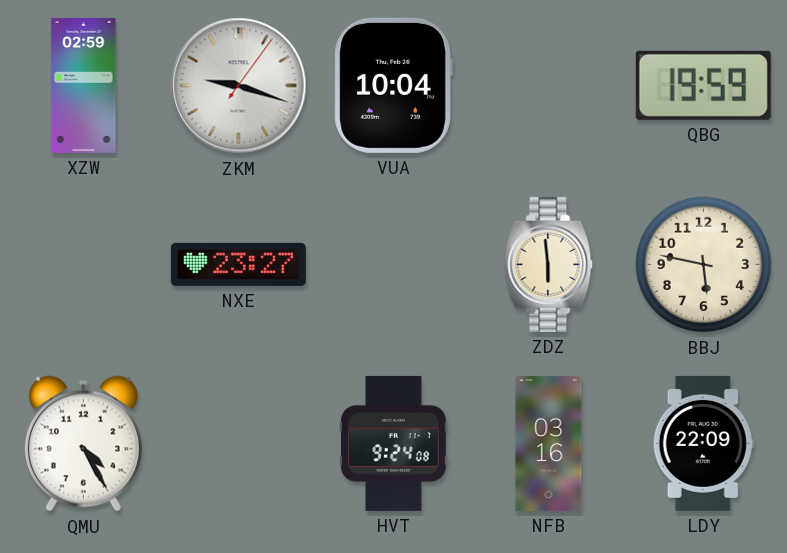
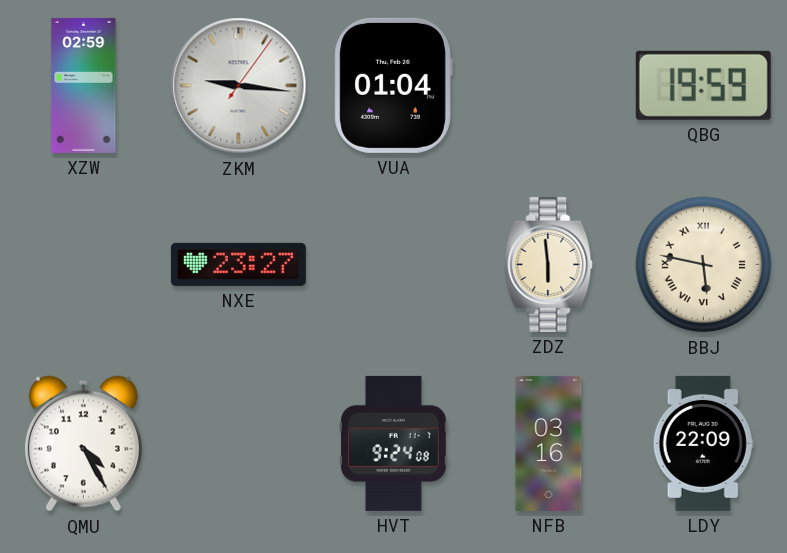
ZKM: 9:18 -> 9:16
VUA: 10:04 -> 01:04
BBJ numerals: Arabic -> Roman
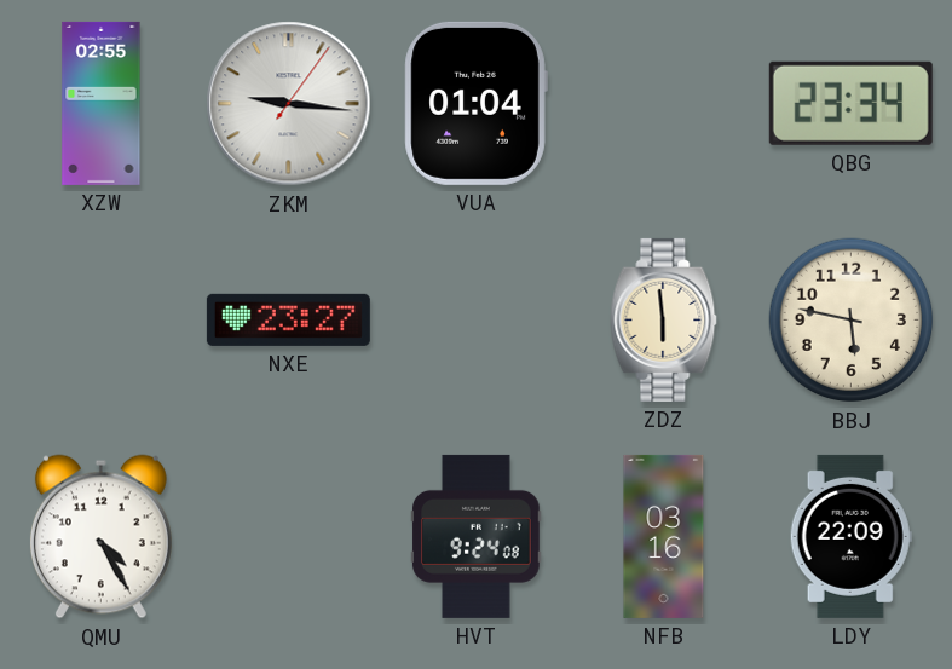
XZW: 02:59 -> 02:55
QBG: 19:59 -> 23:34
BBJ numerals: Roman -> Arabic
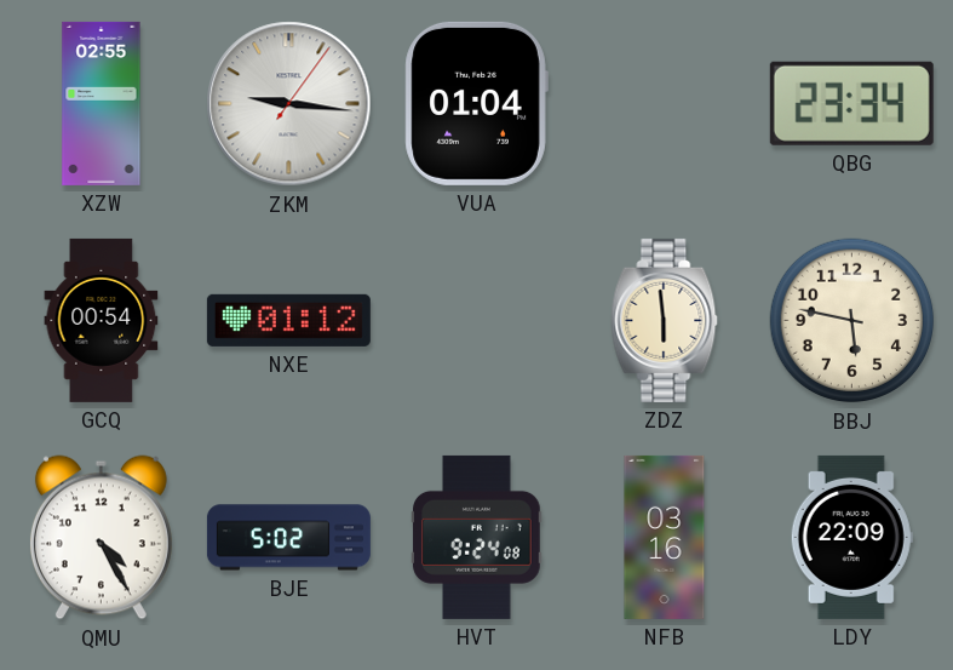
GCQ: none -> 00:54
NXE: 23:27 -> 01:12
BJE: none -> 5:02
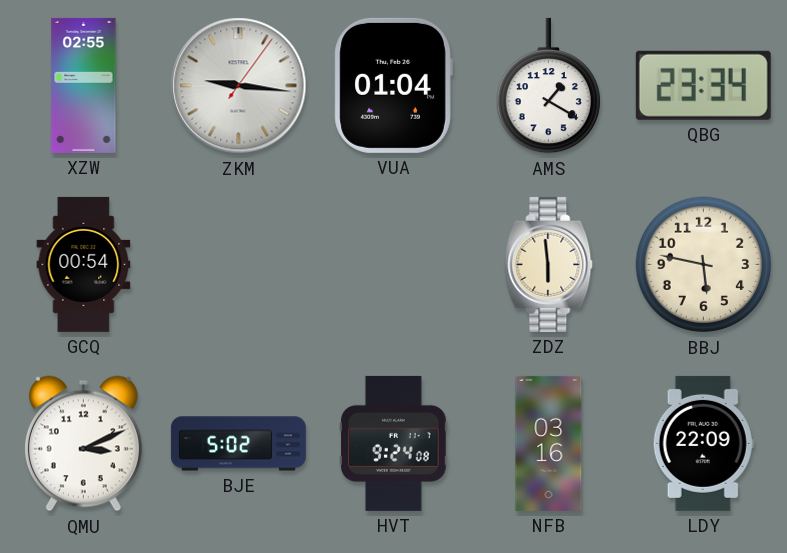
AMS: none -> 1:20
NXE: 01:12 -> none
QMU: 4:25 -> 3:11
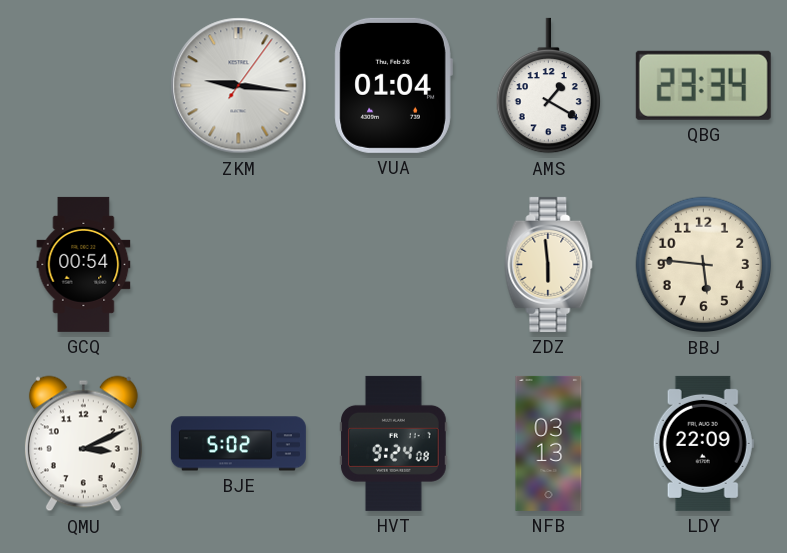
XZW: 02:55 -> none
BBJ: 5:47 -> 5:46
NFB: 03:16 -> 03:13
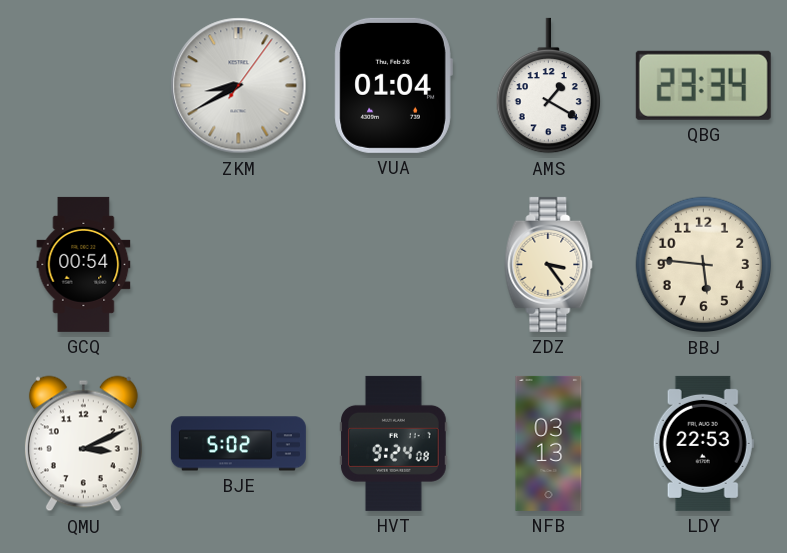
ZKM: 9:16 -> 8:40
ZDZ: 5:59 -> 3:24
LDY: 22:09 -> 22:53
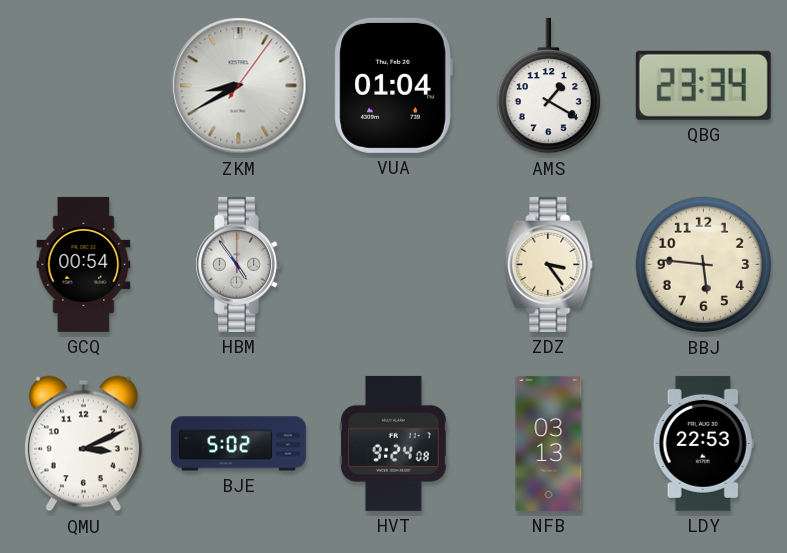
HBM: none -> 4:54
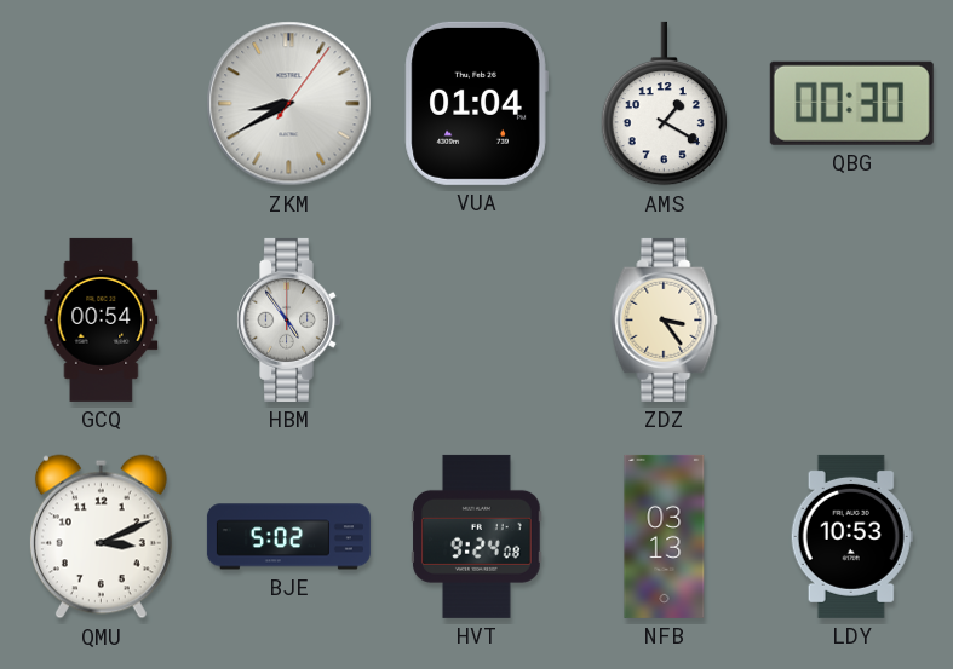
QBG: 23:34 -> 00:30
BBJ: 5:46 -> none
LDY: 22:53 -> 10:53
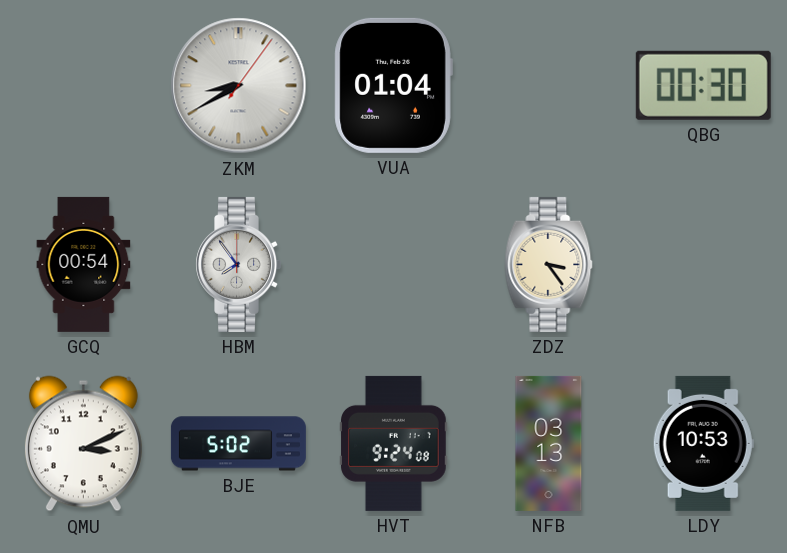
AMS: 1:20 -> none
HBM: 4:54 -> 7:54
